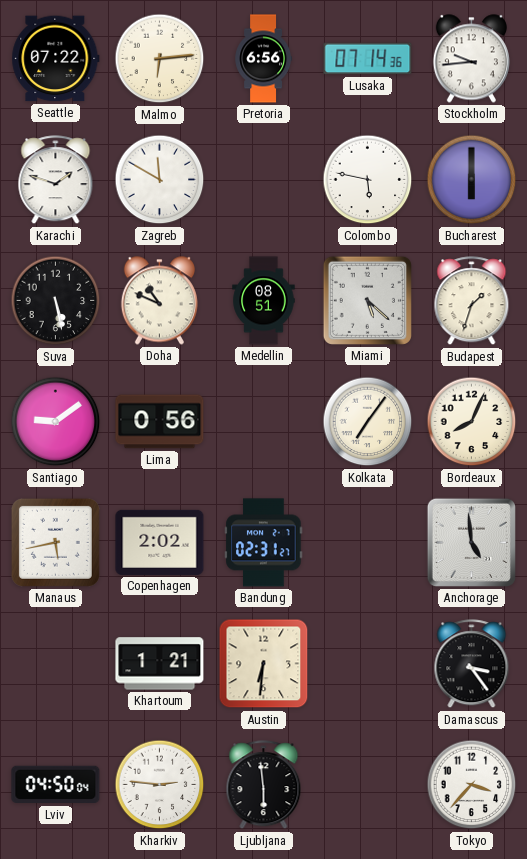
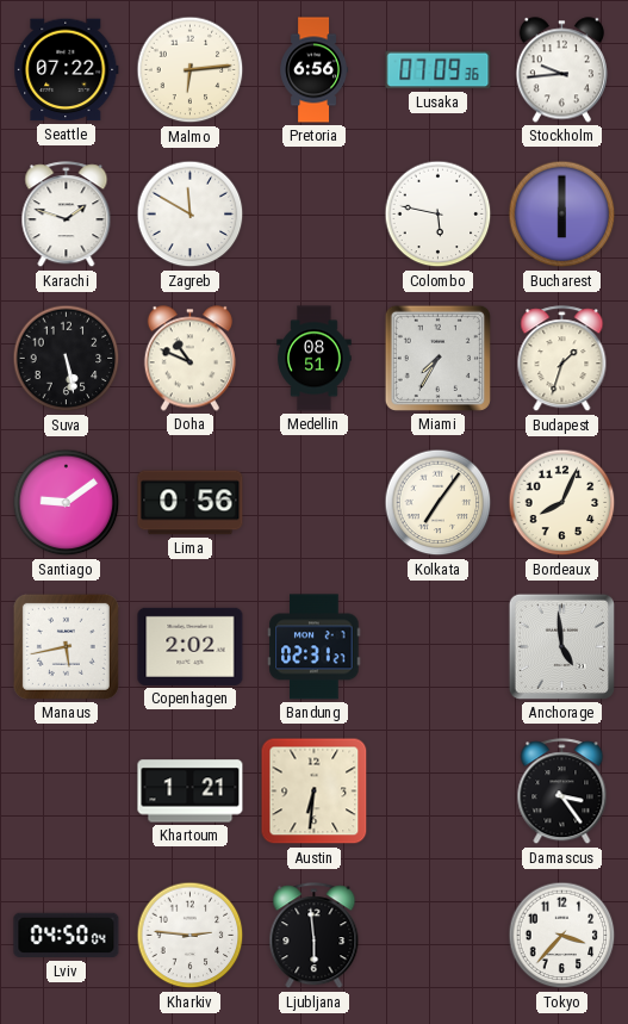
Lusaka: 07:14 -> 07:09
Miami: 5:22 -> 7:35
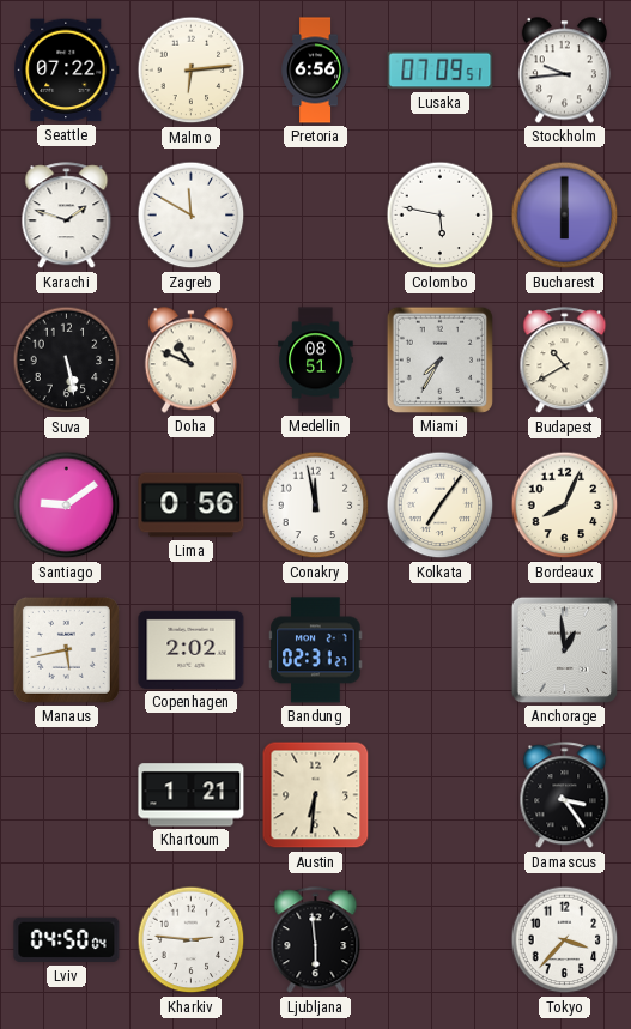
Lusaka: 07:09:36 -> 07:09:51
Budapest: 1:33 -> 10:40
Conakry: none -> 11:58
Anchorage: 4:59 -> 12:59
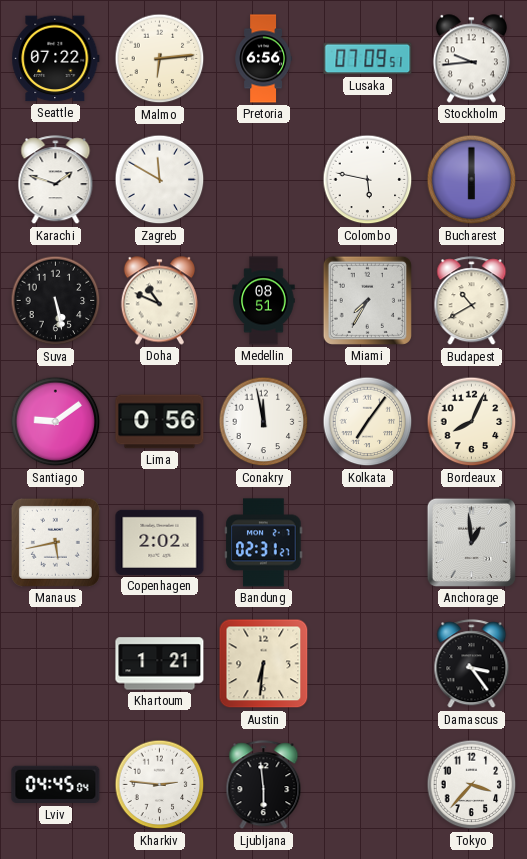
Lviv: 04:50 -> 04:45
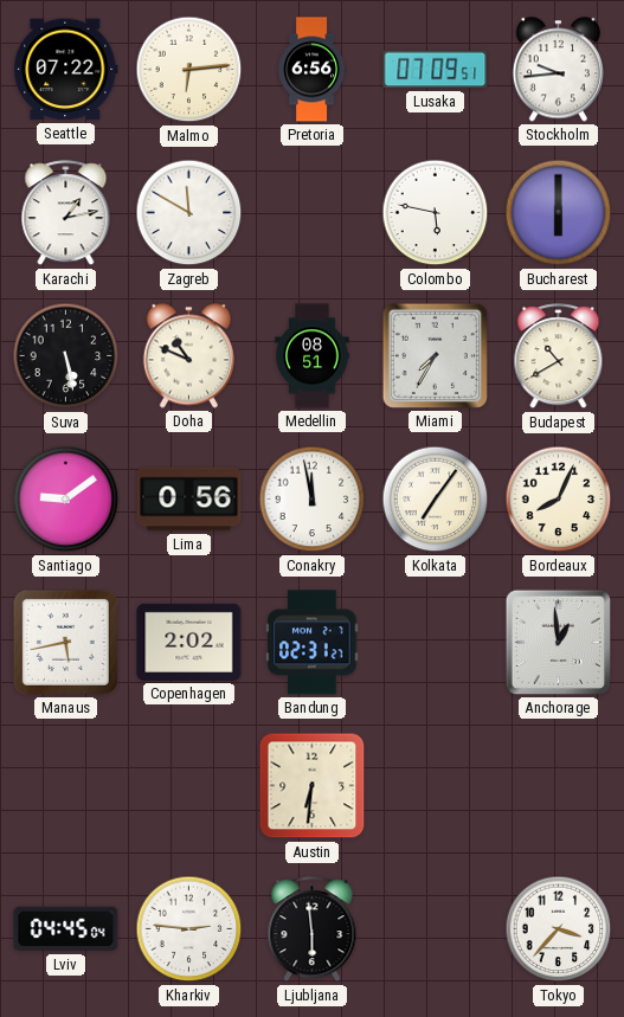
Karachi: 1:48 -> 1:13
Khartoum: 1:21 -> none
Damascus: 3:24 -> none
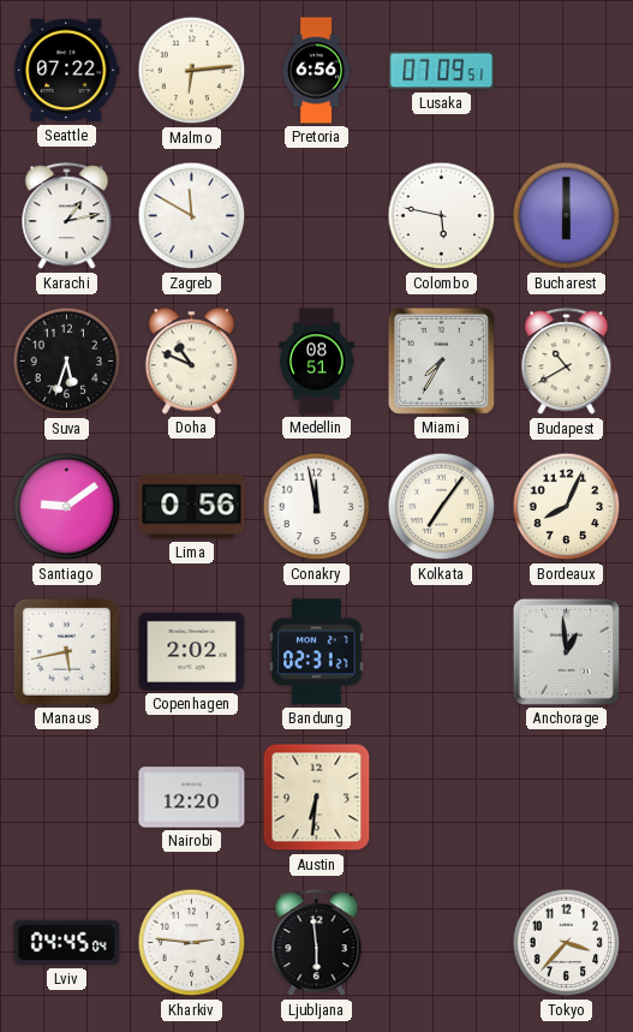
Stockholm: 9:44 -> none
Suva: 5:28 -> 5:33
Nairobi: none -> 12:20
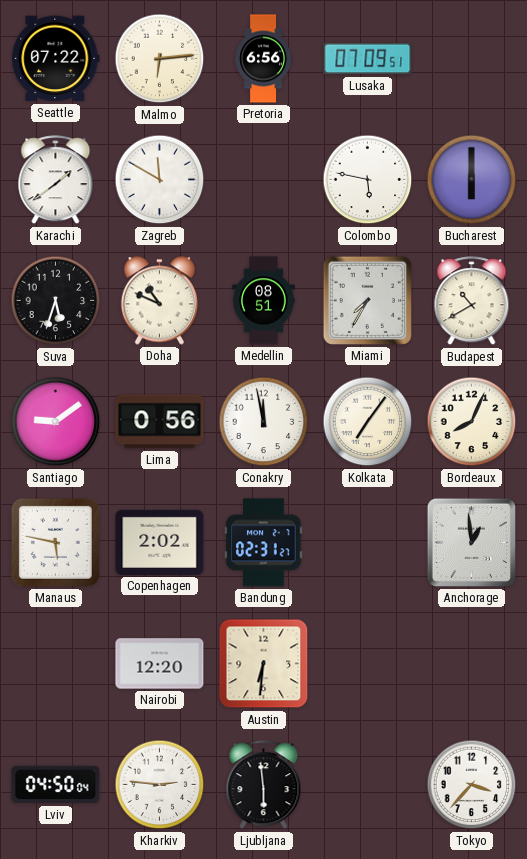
Karachi: 1:13 -> 1:39
Manaus: 5:43 -> 5:47
Lviv: 04:45 -> 04:50
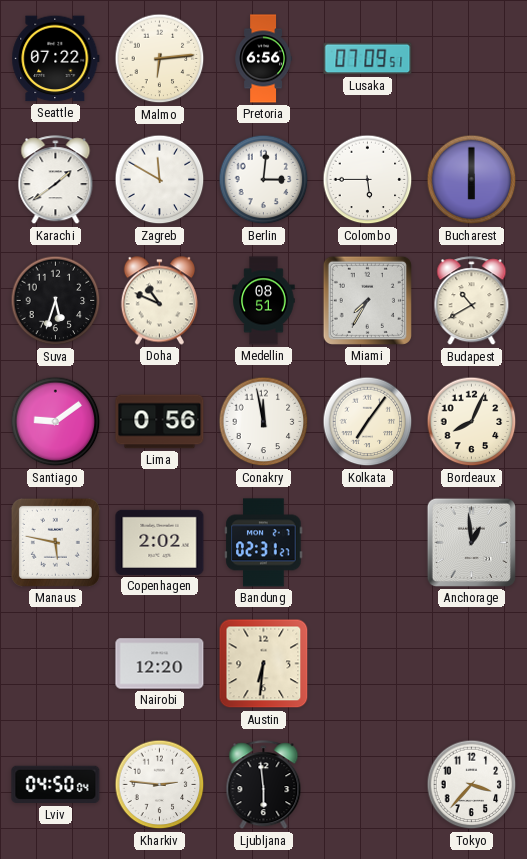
Berlin: none -> 3:01
Colombo: 5:47 -> 5:45
